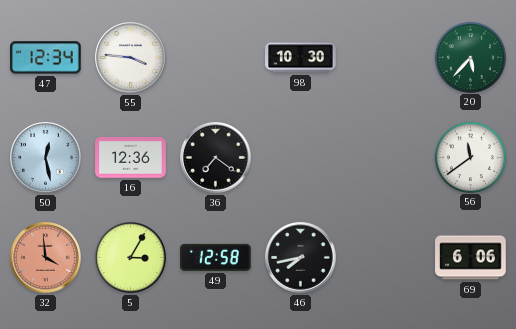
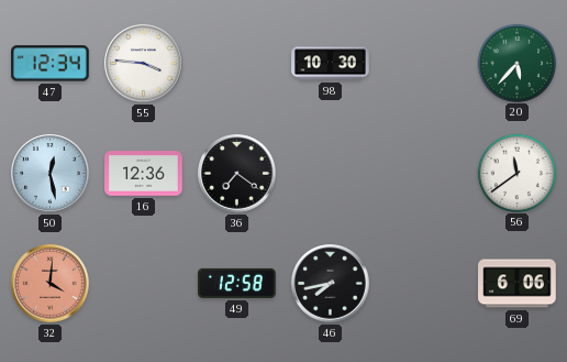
32: 3:59 -> 4:01
5: 3:05 -> none
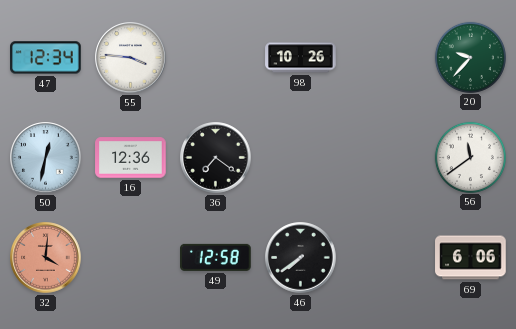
98: 10:30 -> 10:26
20: 5:37 -> 9:37
50: 12:28 -> 12:32
46: 7:43 -> 7:39
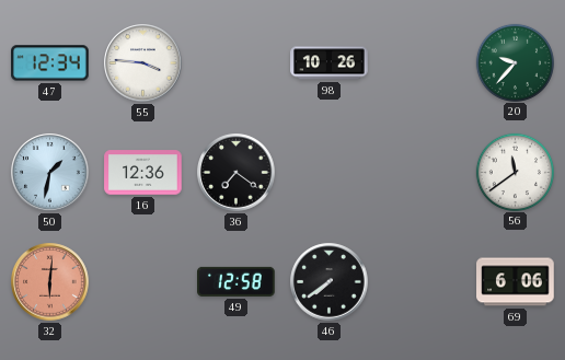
50: 12:32 -> 1:32
32: 4:01 -> 6:01
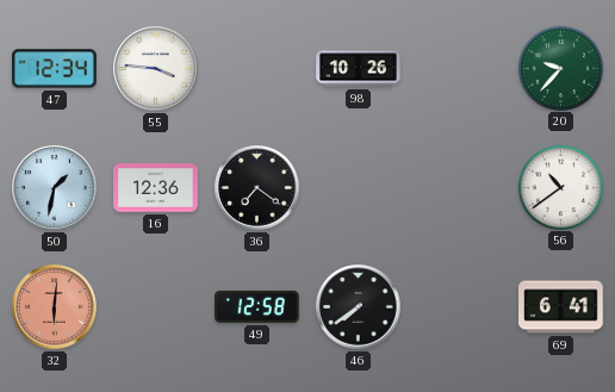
56: 11:39 -> 10:39
69: 6:06 -> 6:41
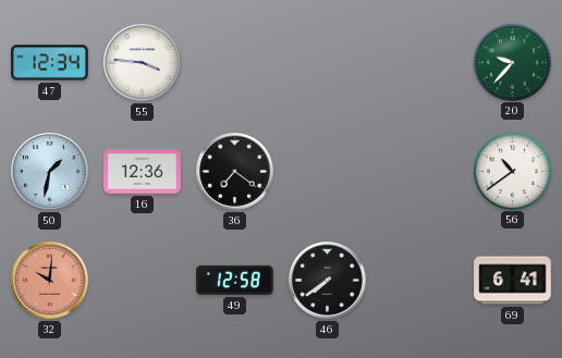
98: 10:26 -> none
32: 6:01 -> 10:01
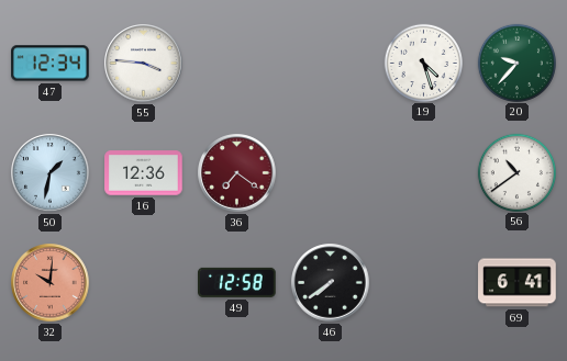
19: none -> 4:27
36 dial: black -> burgundy
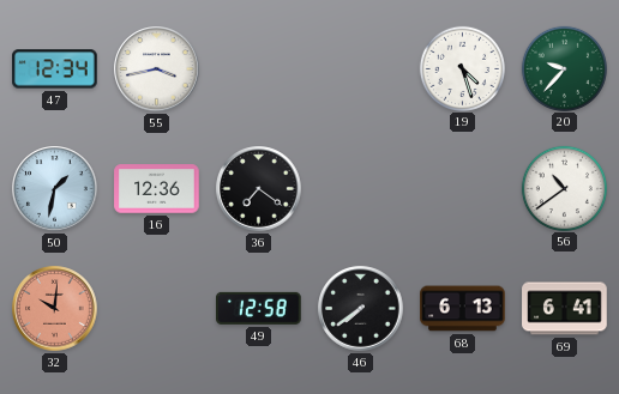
55: 3:46 -> 3:43
36 dial: burgundy -> black
68: none -> 6:13
